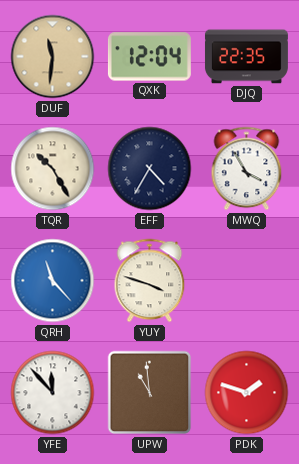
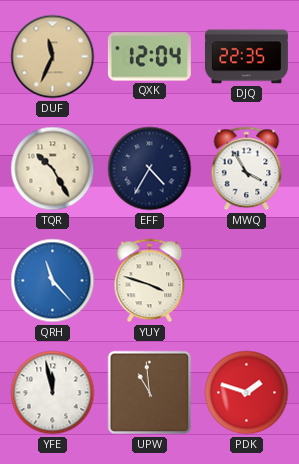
DUF: 11:31 -> 11:34
YFE: 11:53 -> 11:58
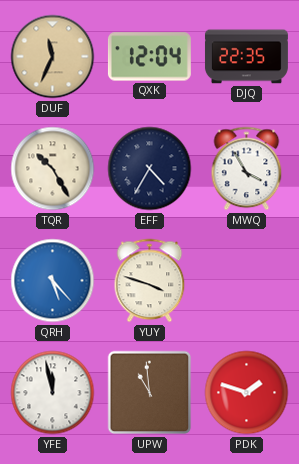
QRH: 11:23 -> 5:23
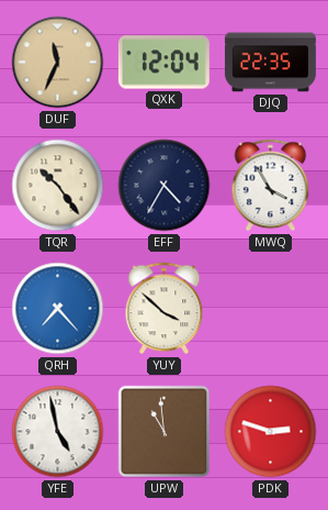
TQR: 10:25 -> 10:24
QRH: 5:23 -> 7:23
YUY: 3:48 -> 3:52
YFE: 11:58 -> 4:58
PDK: 1:48 -> 2:48
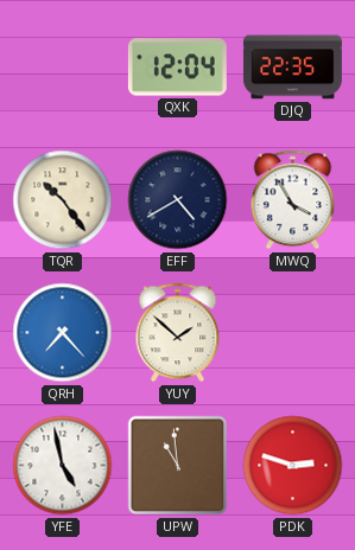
DUF: 11:34 -> none
EFF: 4:35 -> 4:40
YUY: 3:52 -> 1:52
